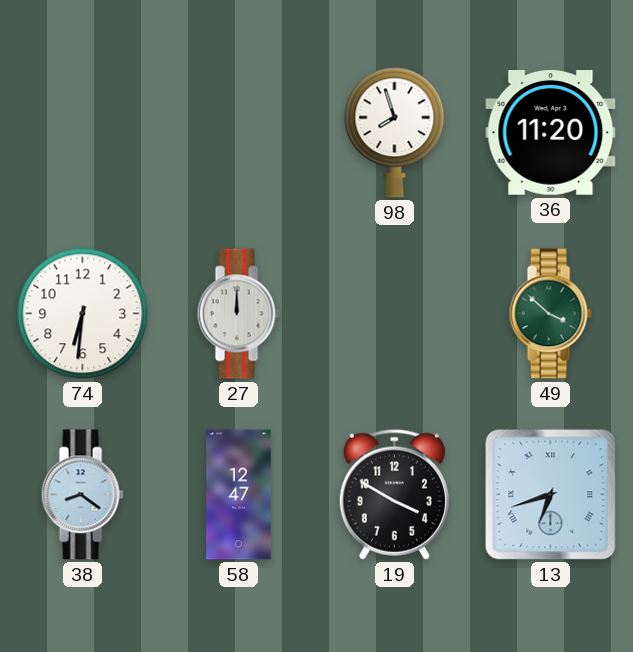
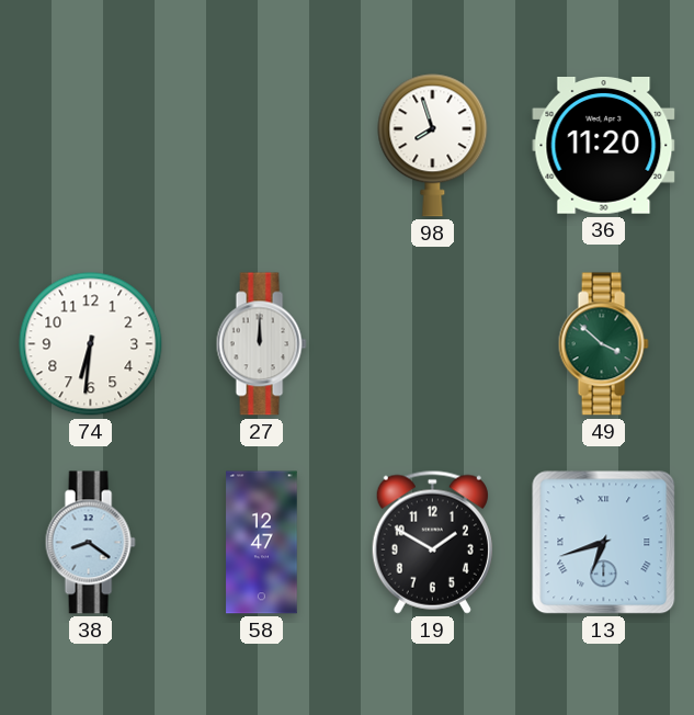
19: 3:50 -> 1:50
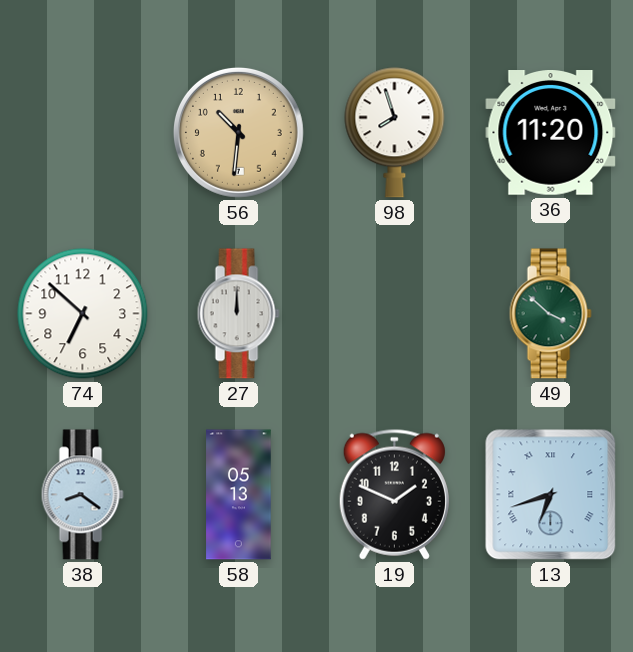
56: none -> 10:31
74: 6:31 -> 6:52
58: 12:47 -> 05:13
19: 1:50 -> 1:49
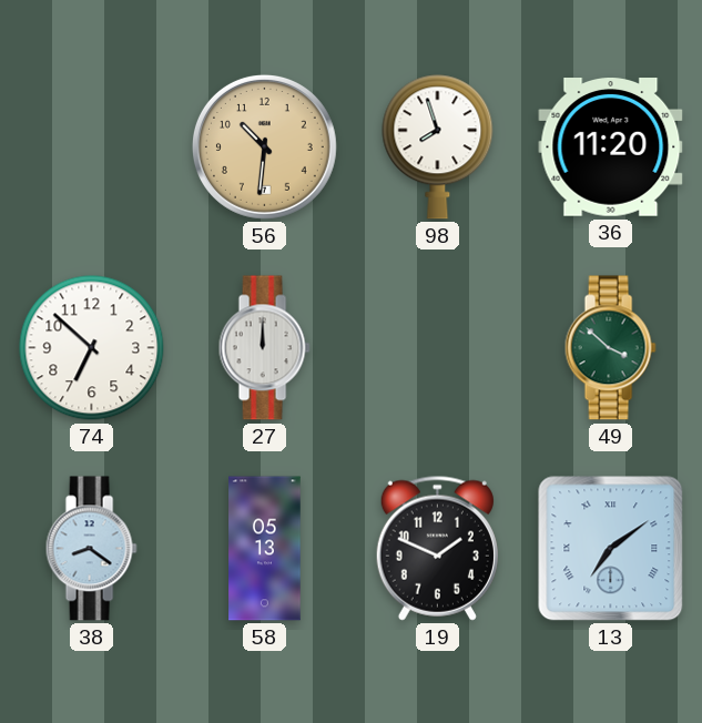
13: 6:42 -> 7:09
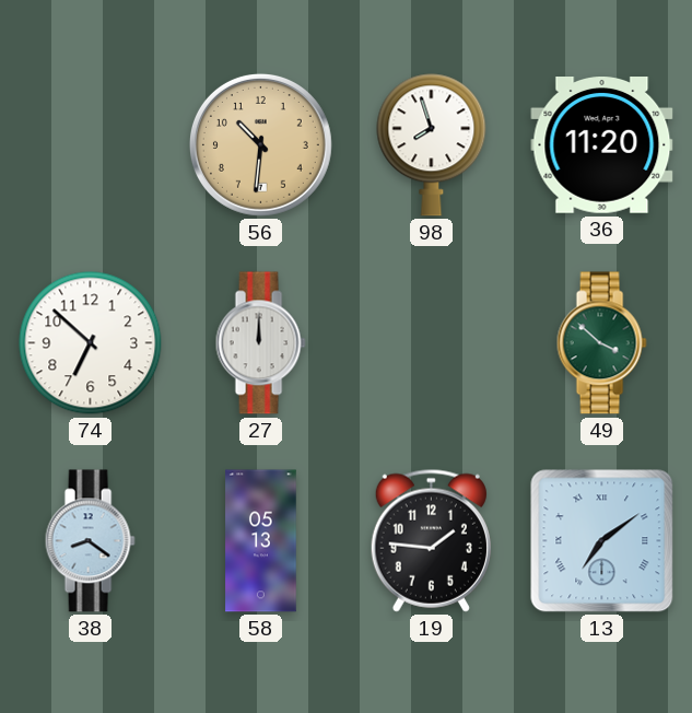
19: 1:49 -> 1:46
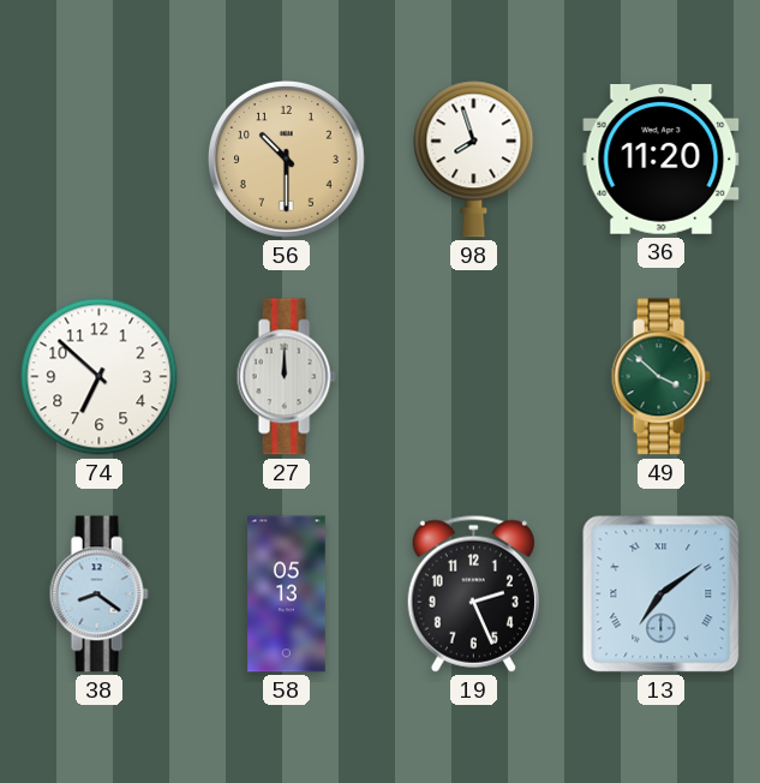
56: 10:31 -> 10:30
19: 1:46 -> 2:26
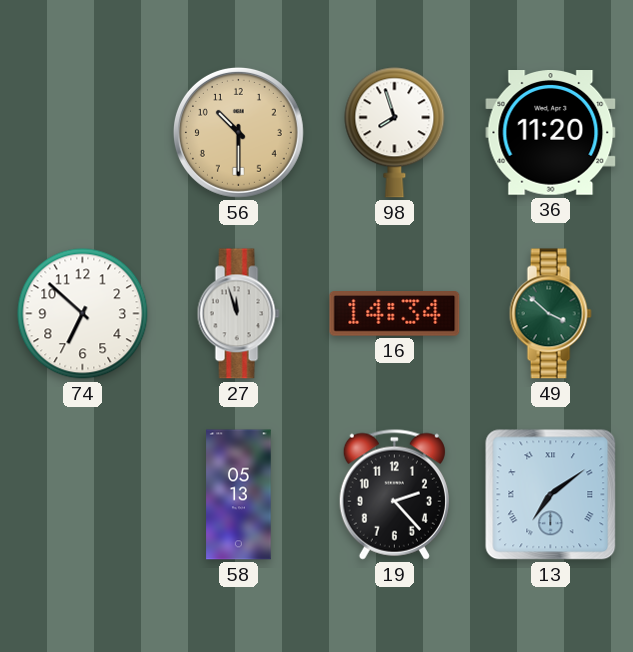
27: 12:00 -> 11:57
16: none -> 14:34
38: 8:21 -> none
19: 2:26 -> 2:23
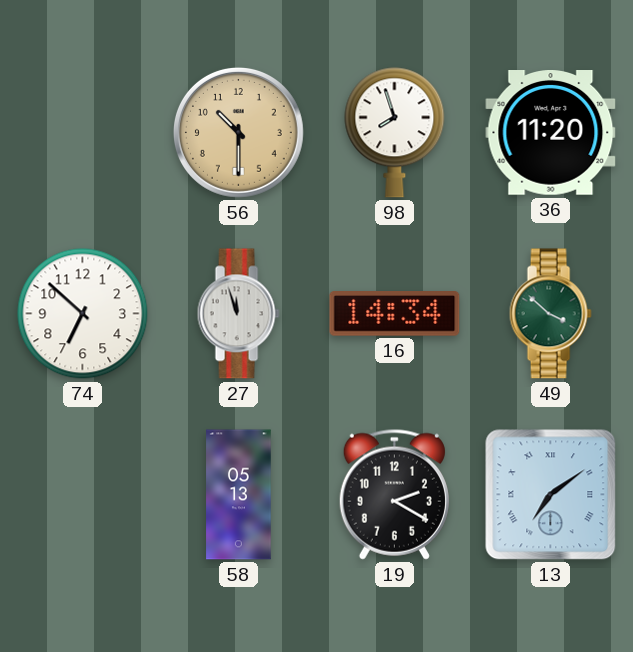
19: 2:23 -> 2:20
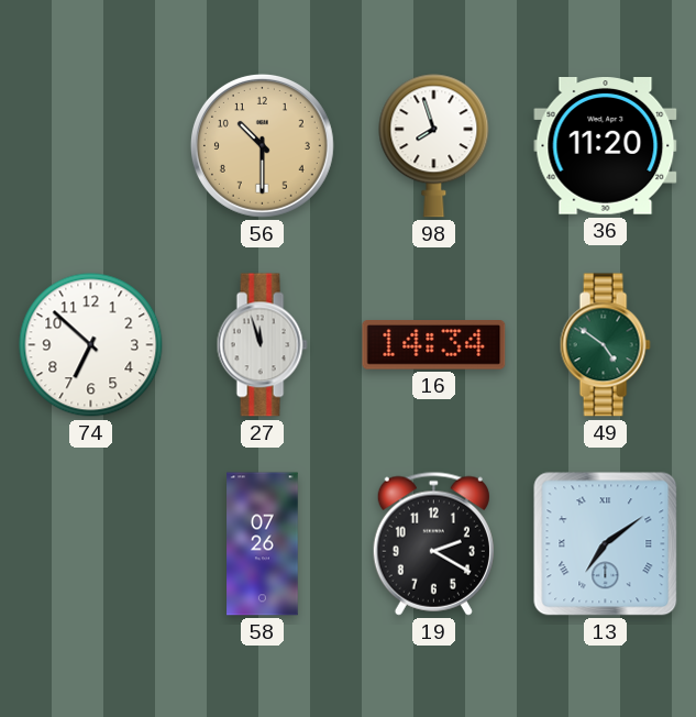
49: 3:52 -> 4:51
58: 05:13 -> 07:26
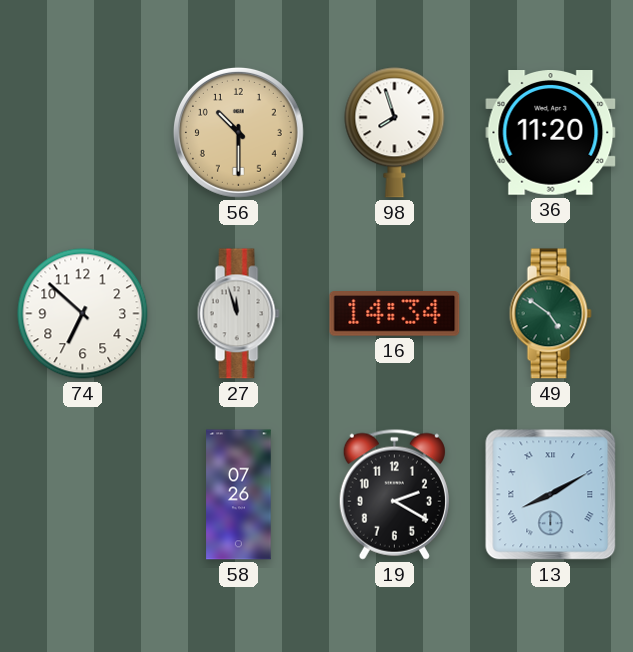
13: 7:09 -> 8:10
